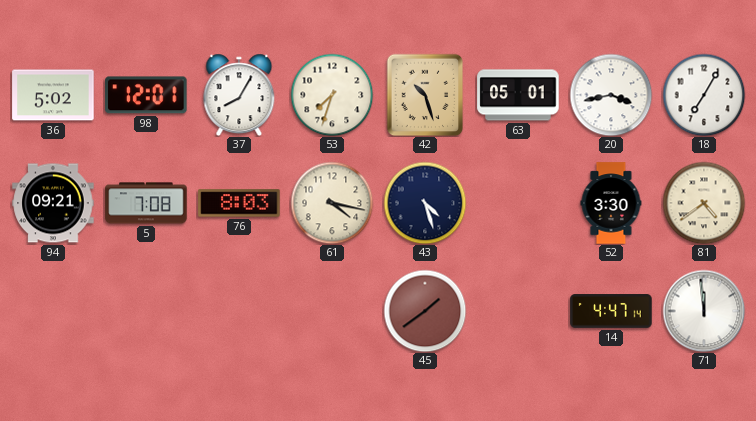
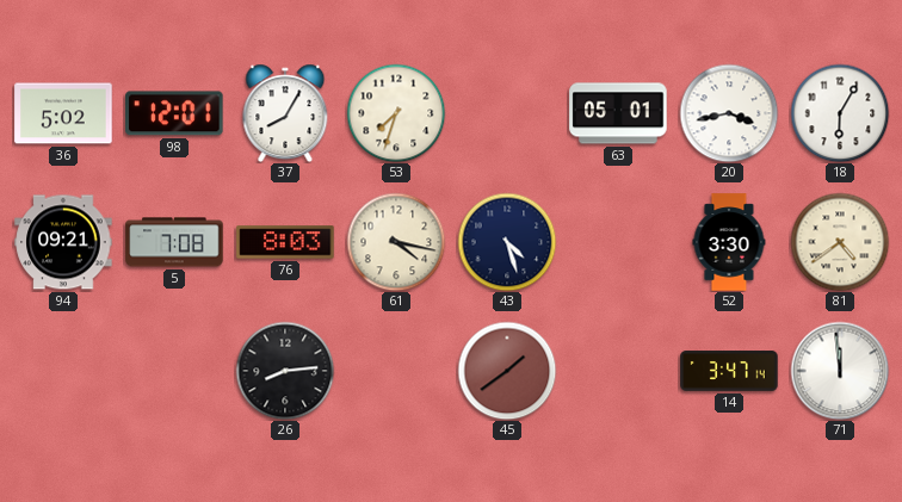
42: 10:27 -> none
18: 7:05 -> 6:05
26: none -> 8:14
14: 4:47 -> 3:47
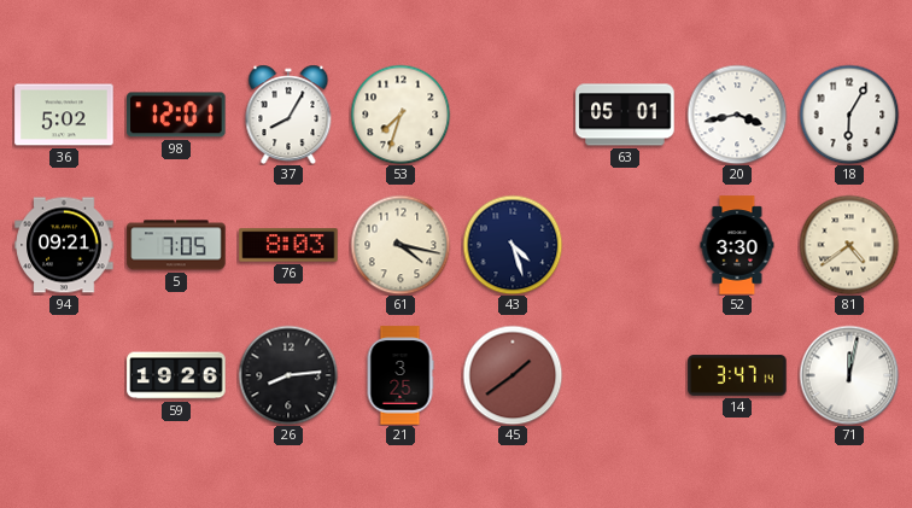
5: 7:08 -> 7:05
59: none -> 19:26
21: none -> 3:25
71: 11:59 -> 12:02
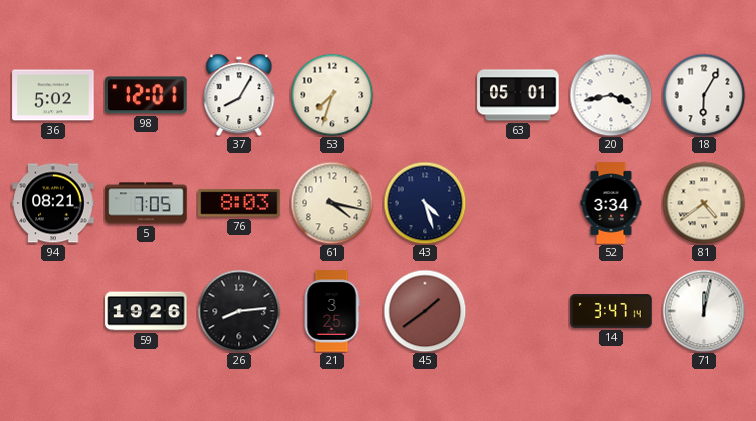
94: 09:21 -> 08:21
52: 3:30 -> 3:34
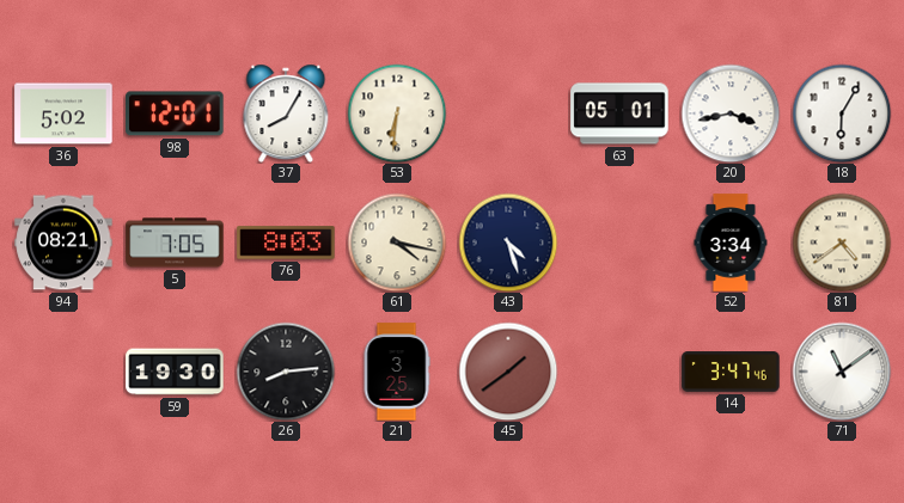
53: 7:33 -> 6:31
59: 19:26 -> 19:30
14: 3:47:14 -> 3:47:46
71: 12:02 -> 11:09
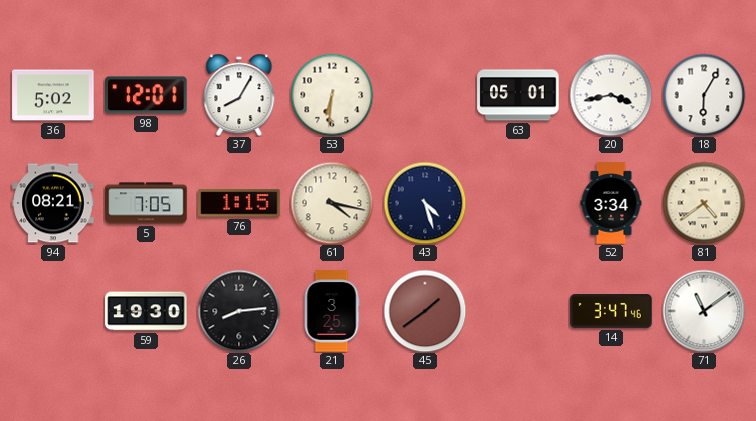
76: 8:03 -> 1:15
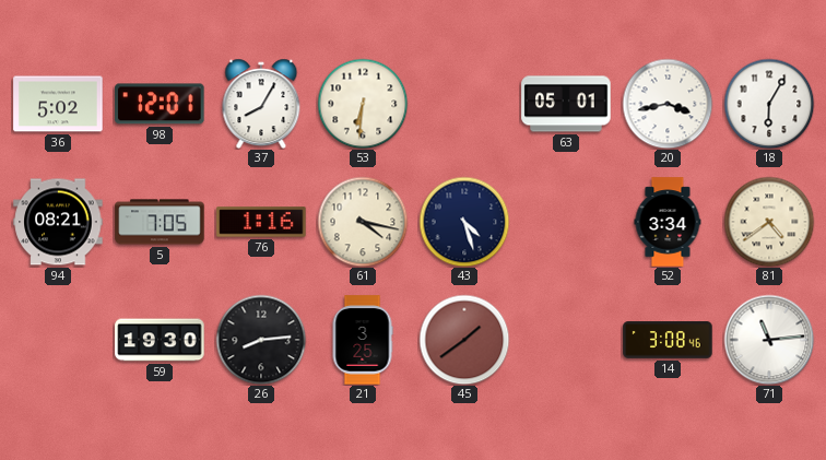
76: 1:15 -> 1:16
14: 3:47 -> 3:08
71: 11:09 -> 11:14
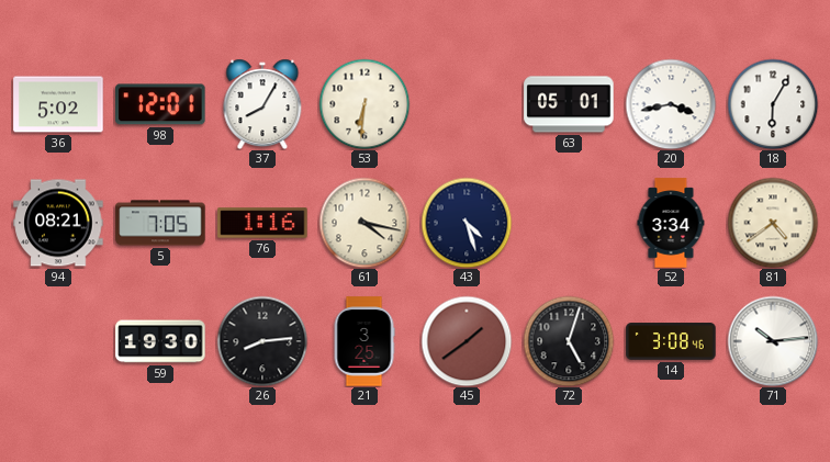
72: none -> 5:03
71: 11:14 -> 10:14
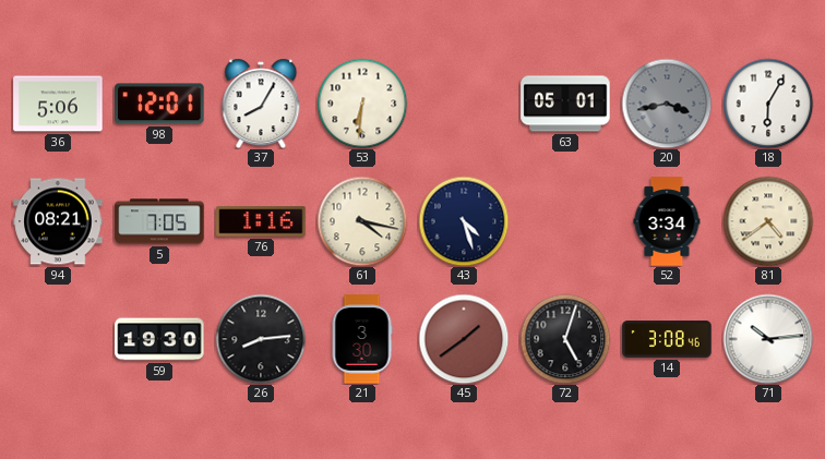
36: 5:02 -> 5:06
20 dial: white -> grey
21: 3:25 -> 3:30
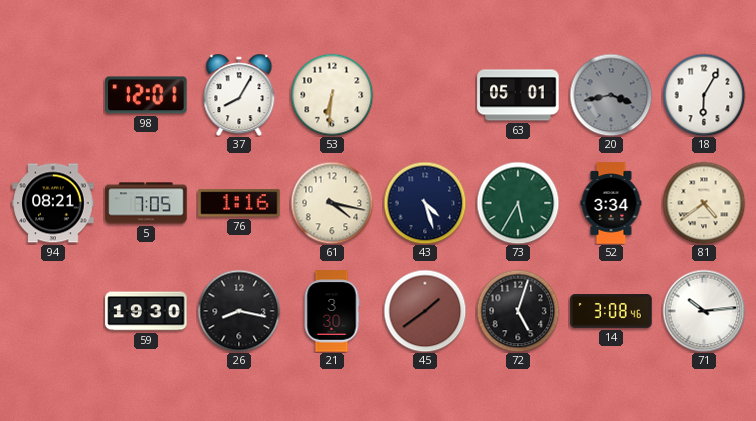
36: 5:06 -> none
73: none -> 5:35
26: 8:14 -> 8:17
